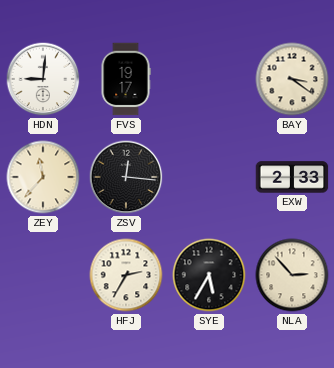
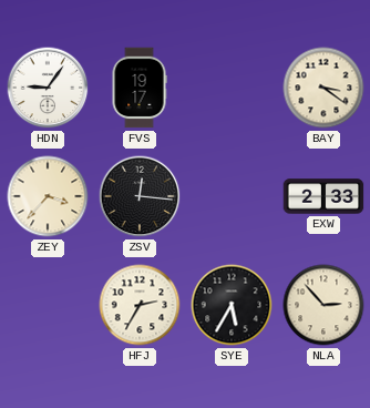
HDN: 9:01 -> 9:06
ZEY: 11:37 -> 3:37
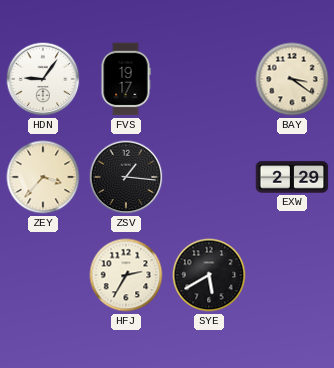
ZSV: 12:16 -> 1:16
EXW: 2:33 -> 2:29
SYE: 5:35 -> 5:40
NLA: 2:53 -> none
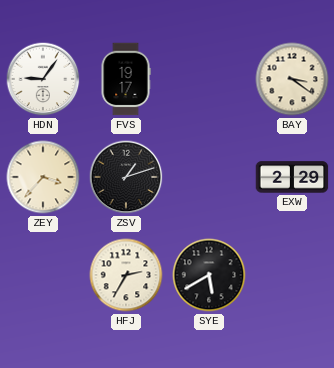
ZSV: 1:16 -> 1:12
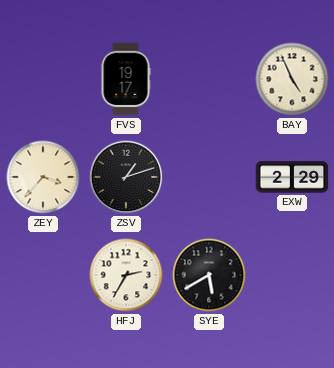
HDN: 9:06 -> none
BAY: 3:21 -> 4:56
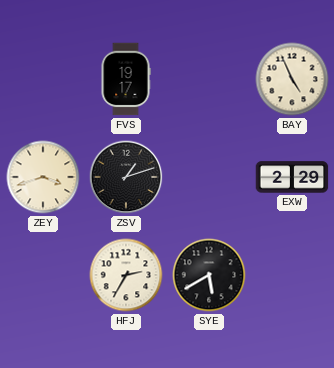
ZEY: 3:37 -> 3:42
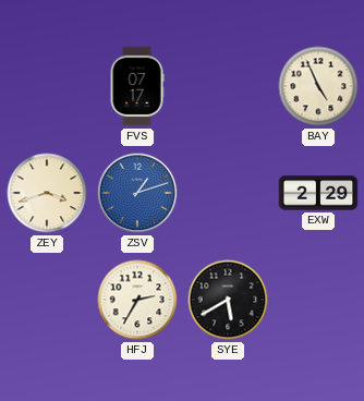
FVS: 19:17 -> 07:17
ZSV dial: black -> blue
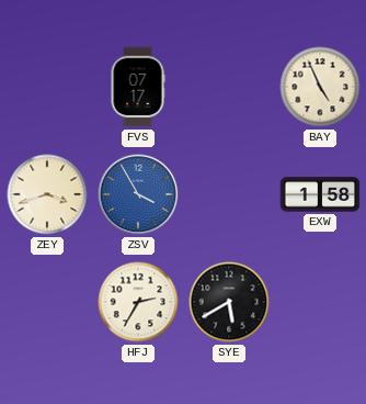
ZSV: 1:12 -> 3:55
EXW: 2:29 -> 1:58
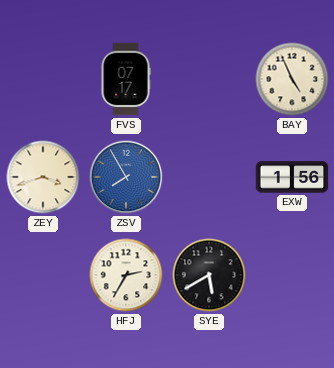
ZSV: 3:55 -> 7:55
EXW: 1:58 -> 1:56
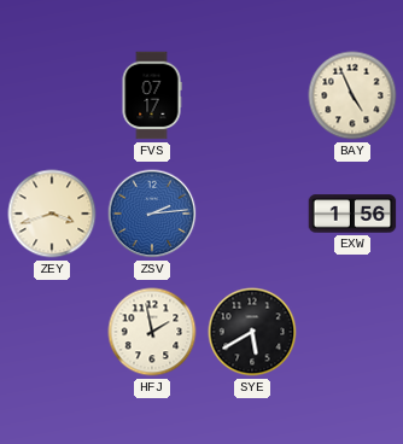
ZSV: 7:55 -> 2:14
HFJ: 2:35 -> 1:58
